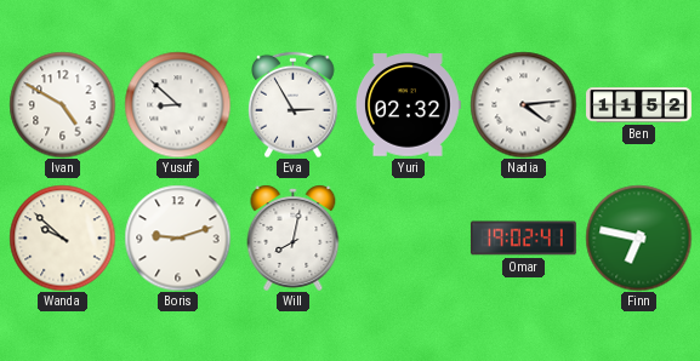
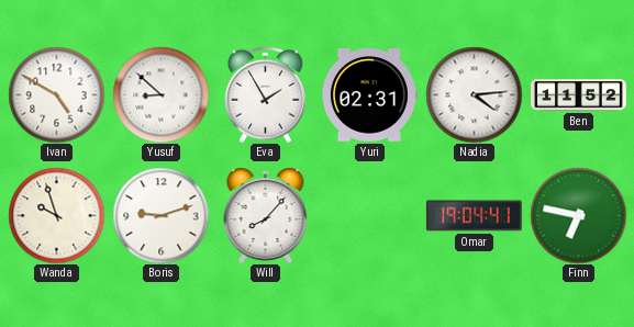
Eva: 2:55 -> 1:55
Yuri: 02:32 -> 02:31
Wanda: 9:52 -> 9:57
Will: 8:02 -> 8:07
Omar: 19:02 -> 19:04
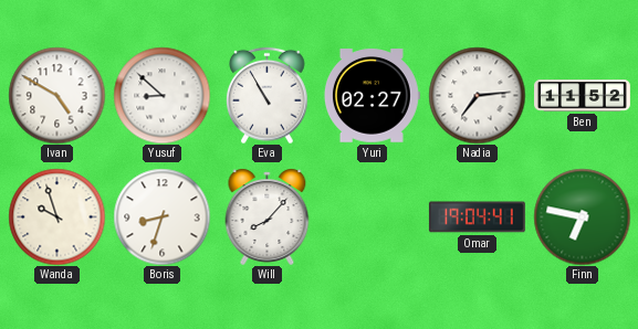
Eva: 1:55 -> 10:55
Yuri: 02:31 -> 02:27
Nadia: 4:14 -> 7:14
Boris: 9:12 -> 8:33
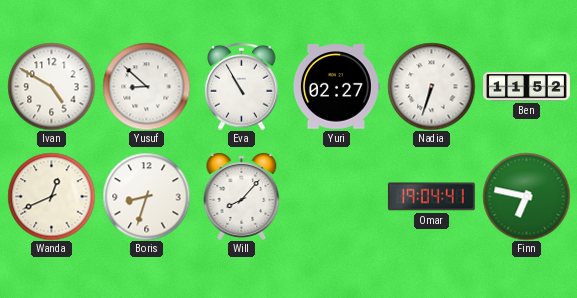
Nadia: 7:14 -> 6:33
Wanda: 9:57 -> 12:41
